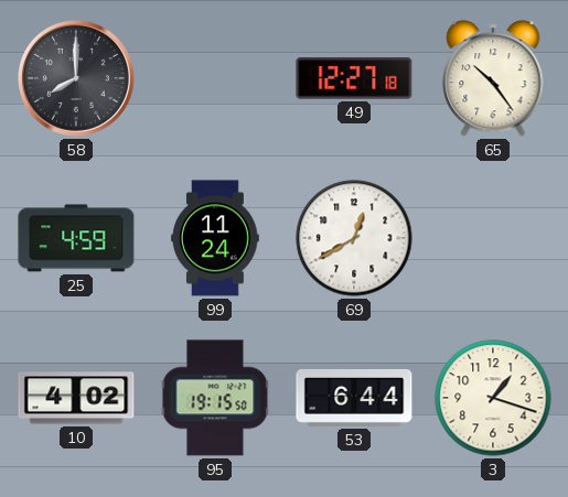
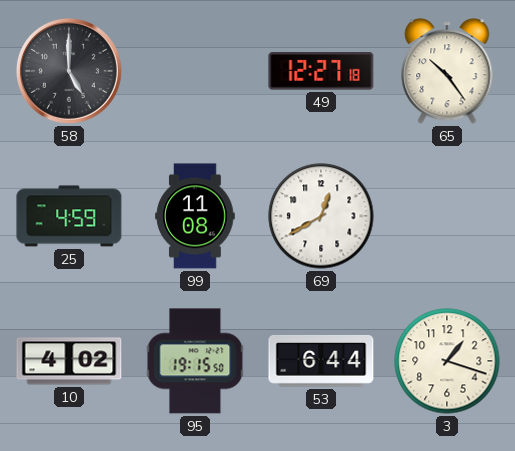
58: 8:00 -> 5:00
99: 11:24 -> 11:08
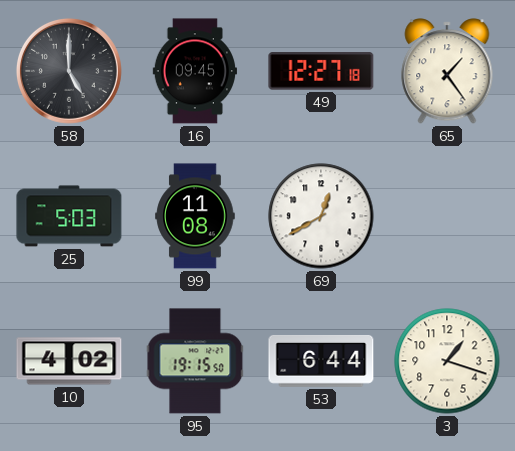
16: none -> 09:45
65: 10:24 -> 1:24
25: 4:59 -> 5:03
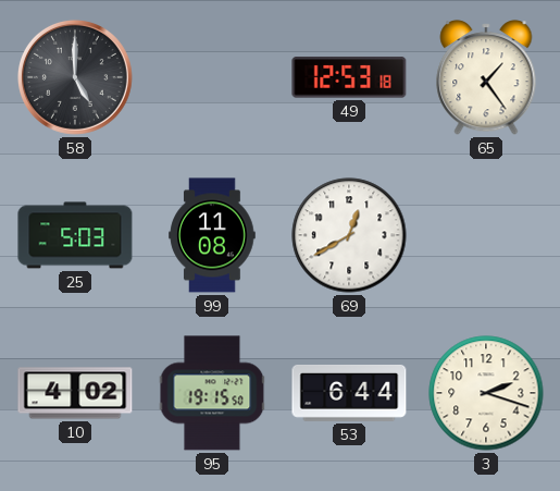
16: 09:45 -> none
49: 12:27 -> 12:53
3: 1:18 -> 2:18
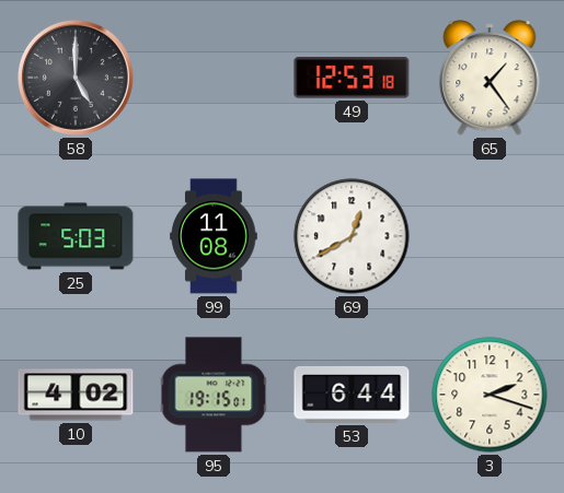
95: 19:15:50 -> 19:15:01
